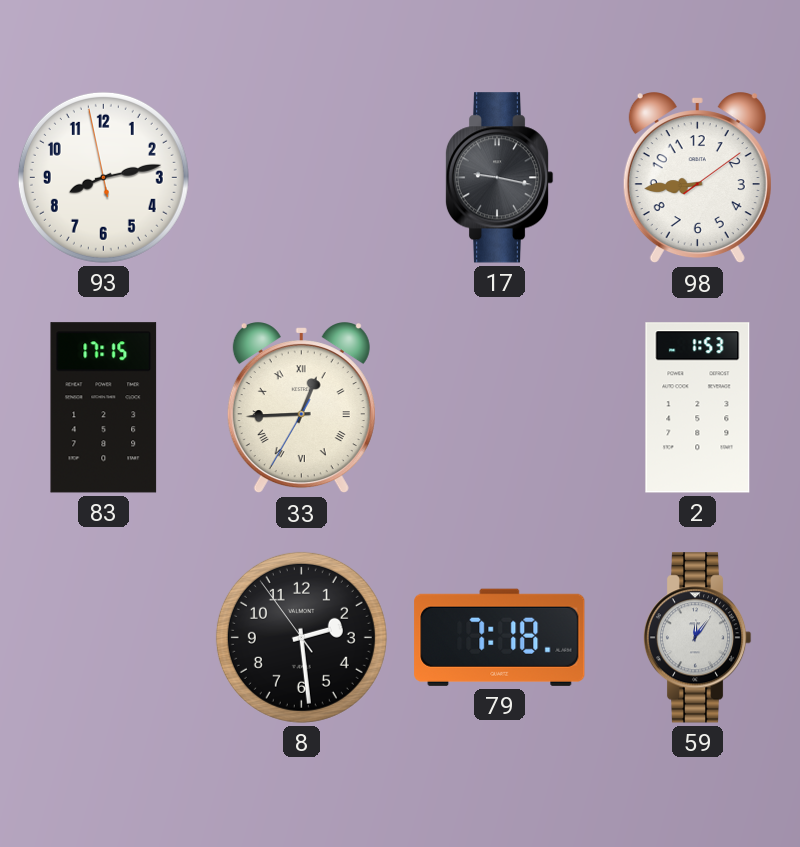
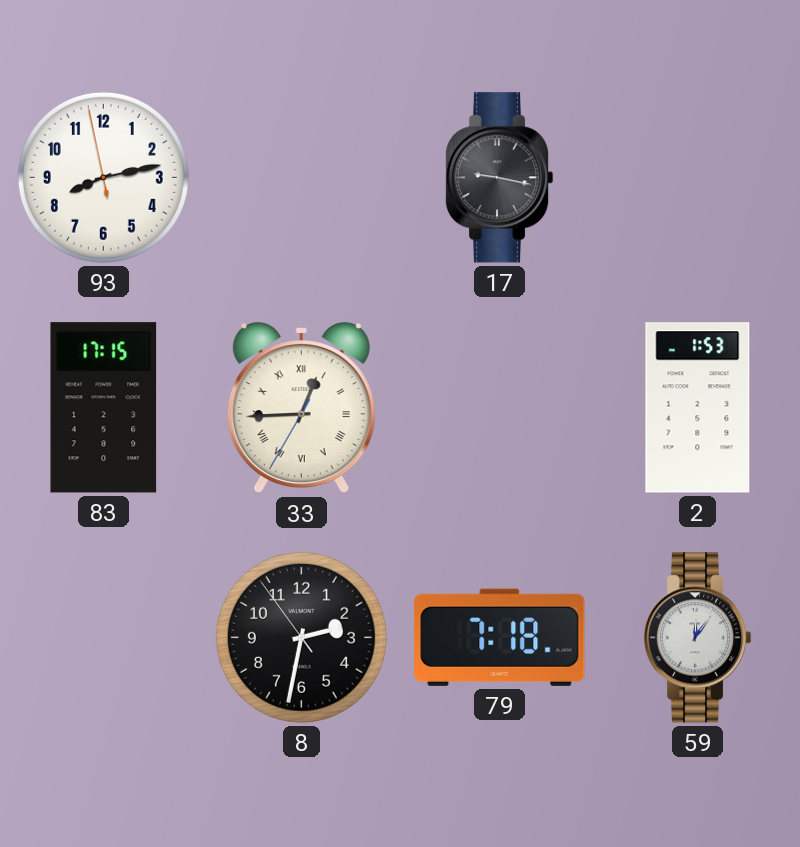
98: 8:44 -> none
8: 2:28 -> 2:31
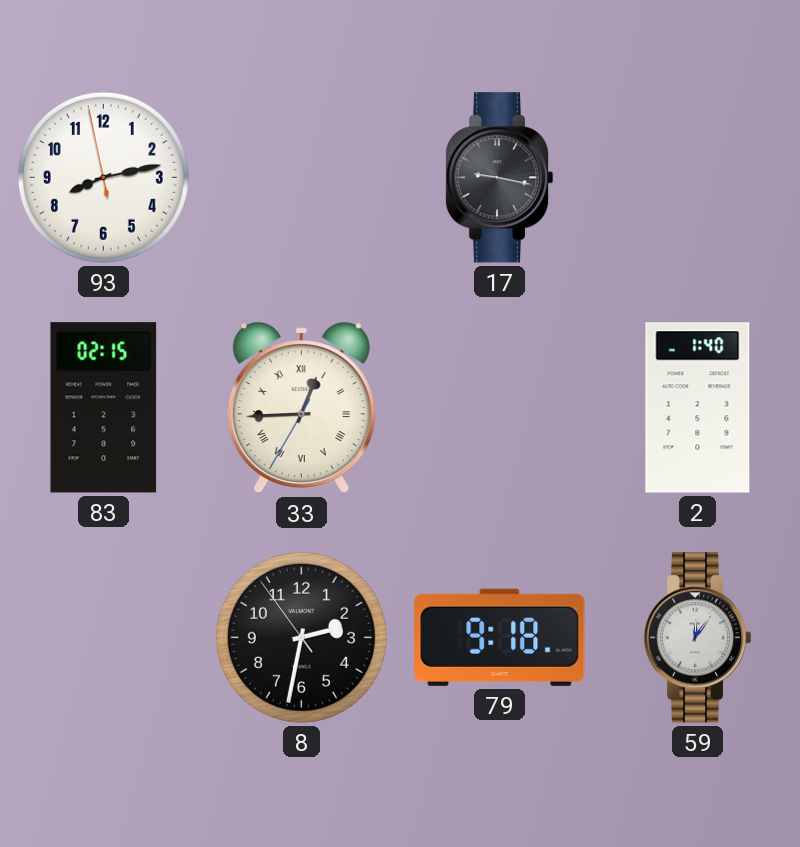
83: 17:15 -> 02:15
2: 1:53 -> 1:40
79: 7:18 -> 9:18
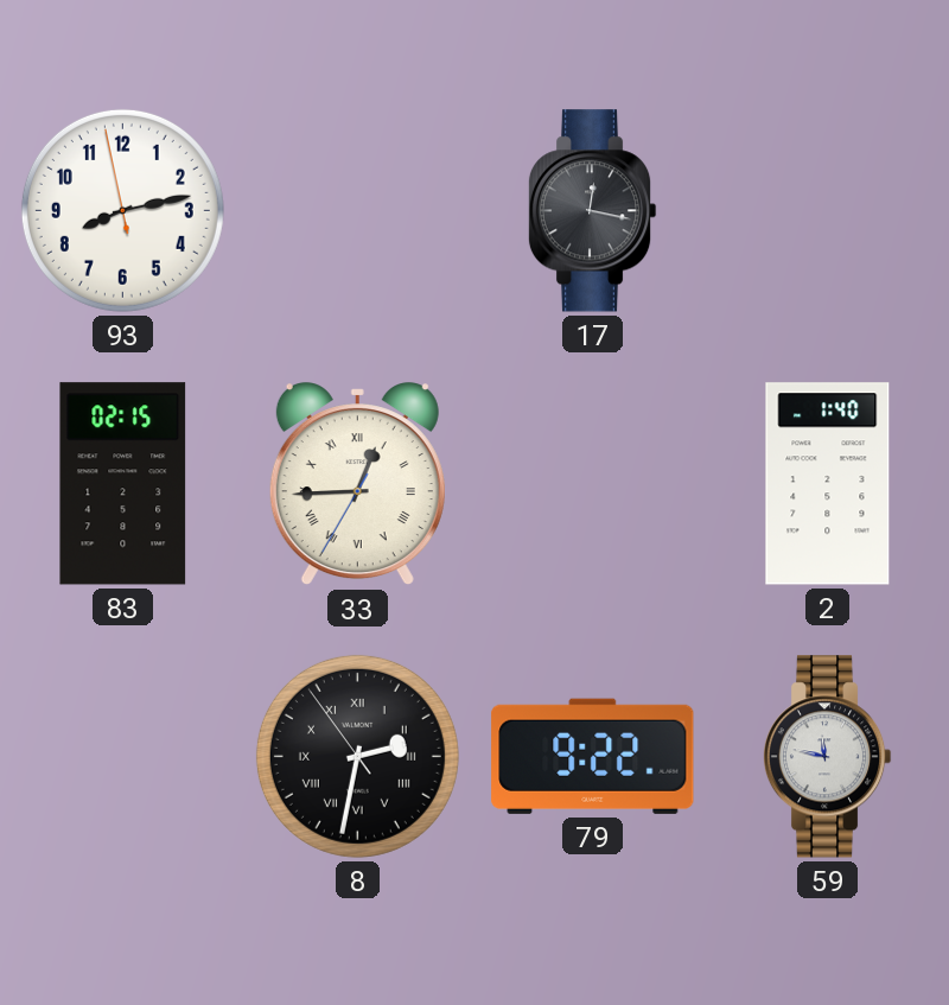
17: 9:17 -> 12:17
8 numerals: Arabic -> Roman
79: 9:18 -> 9:22
59: 12:06 -> 11:47
